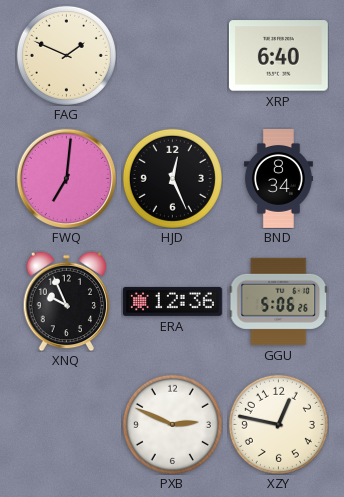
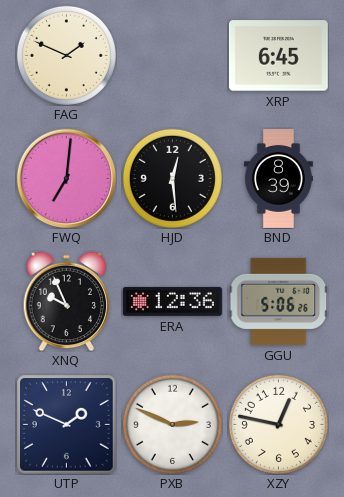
XRP: 6:40 -> 6:45
HJD: 12:26 -> 12:29
BND: 8:34 -> 8:39
UTP: none -> 1:49
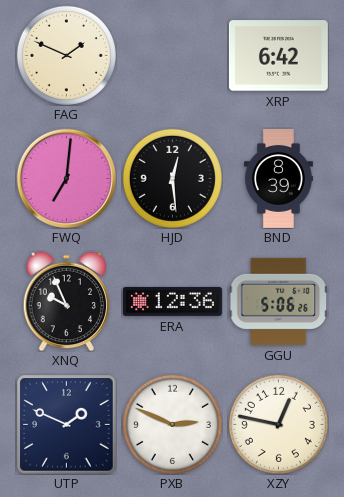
XRP: 6:45 -> 6:42
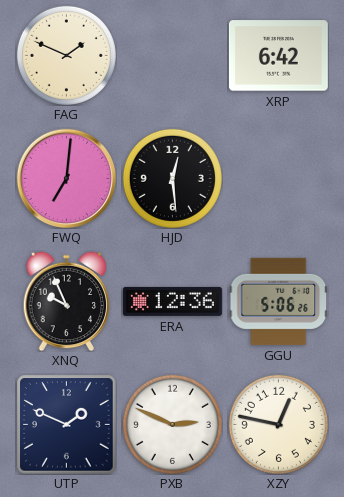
BND: 8:39 -> none
